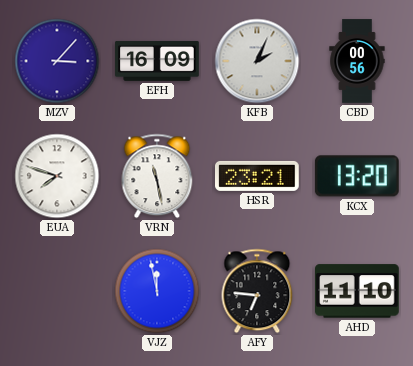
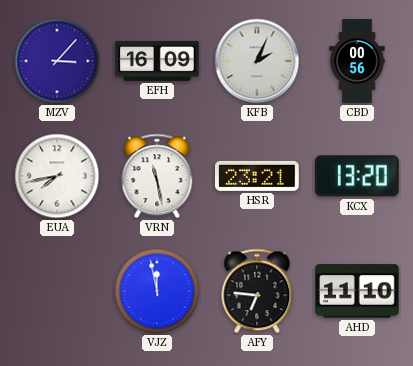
EUA: 7:48 -> 7:43
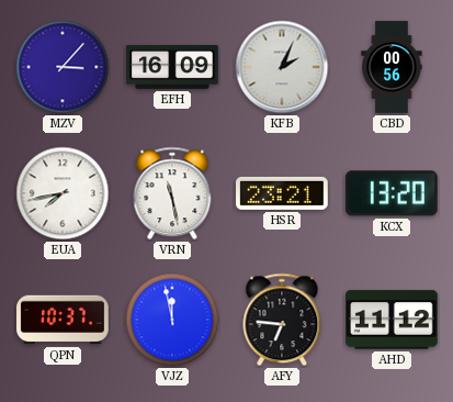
QPN: none -> 10:37
AHD: 11:10 -> 11:12
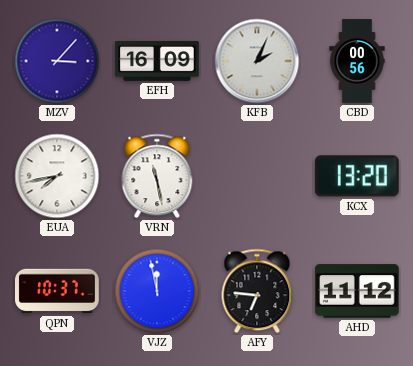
HSR: 23:21 -> none
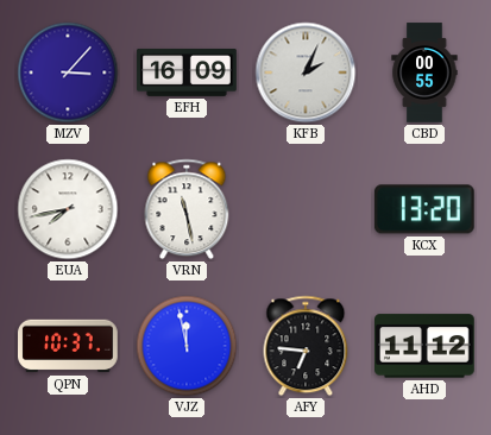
CBD: 00:56 -> 00:55
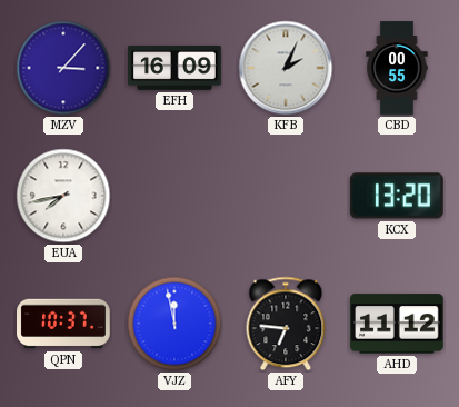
VRN: 11:28 -> none
